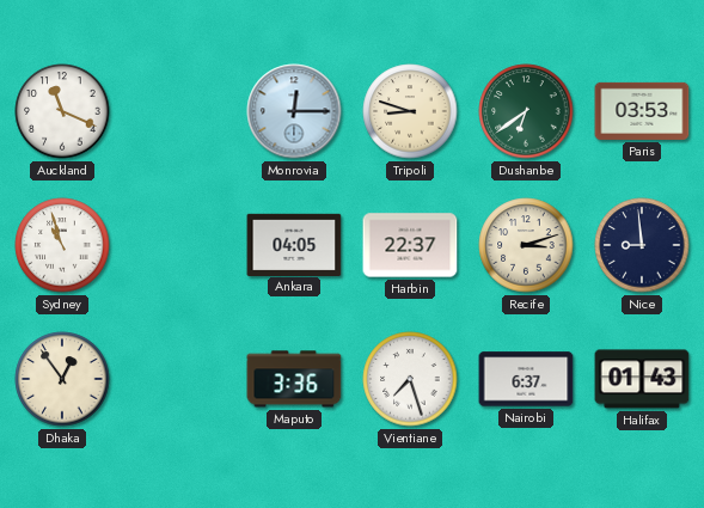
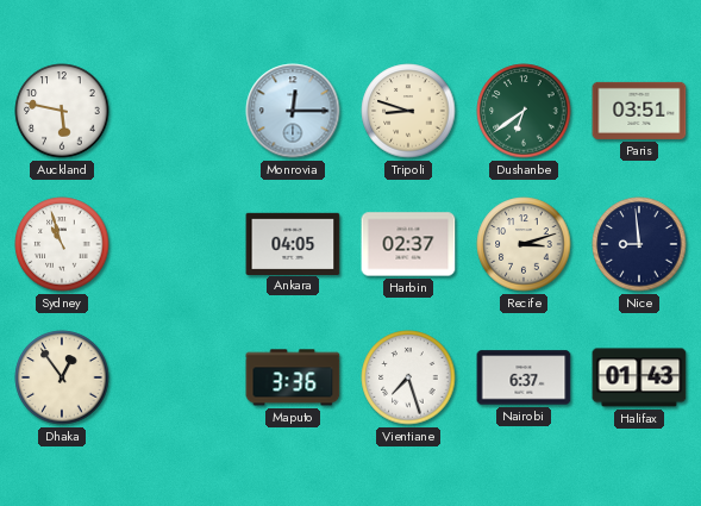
Auckland: 11:19 -> 5:47
Paris: 03:53 -> 03:51
Harbin: 22:37 -> 02:37
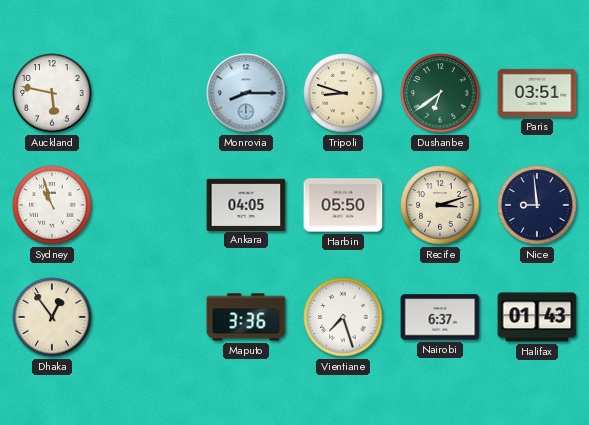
Monrovia: 12:15 -> 8:15
Harbin: 02:37 -> 05:50
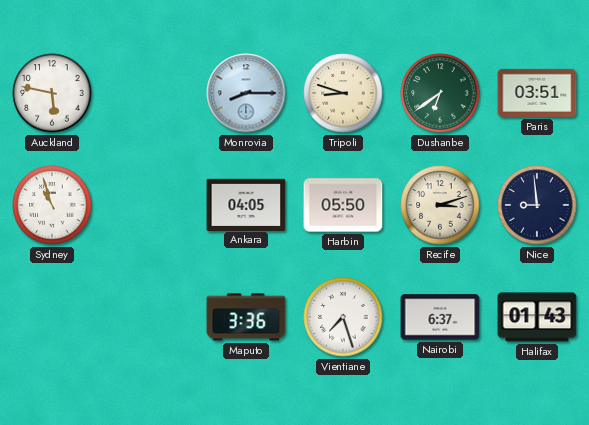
Dhaka: 12:54 -> none
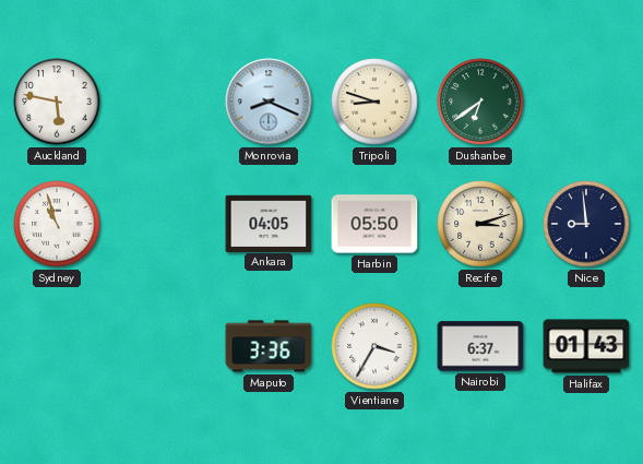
Monrovia: 8:15 -> 8:19
Paris: 03:51 -> none
Vientiane: 7:27 -> 3:35
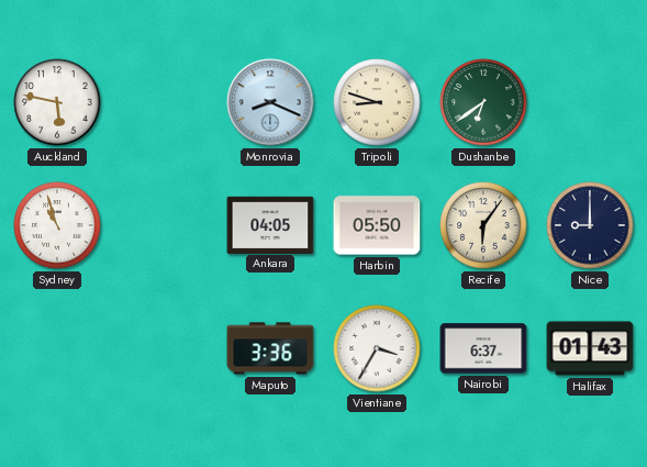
Recife: 3:12 -> 6:06
Nice: 8:59 -> 9:00
